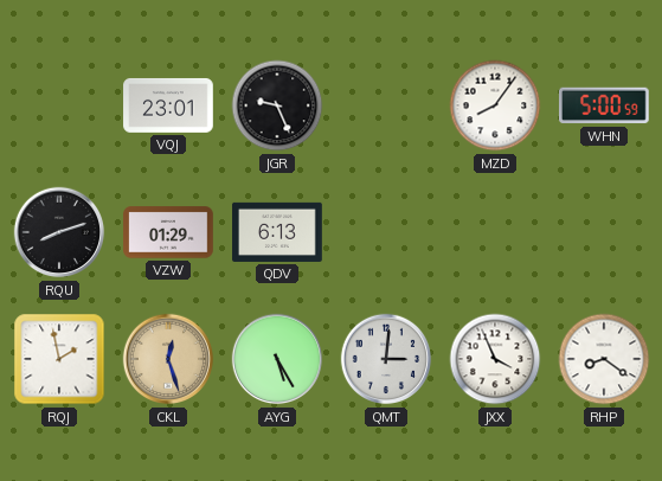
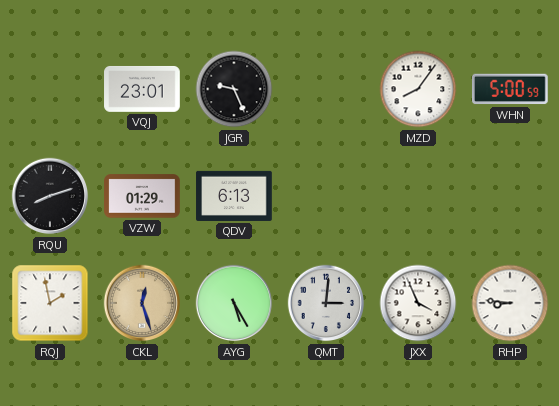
RHP: 8:21 -> 8:46
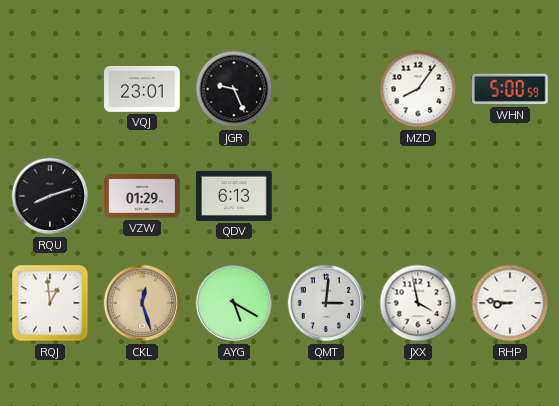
RQJ: 1:58 -> 12:59
AYG: 5:25 -> 5:20
JXX: 3:56 -> 3:58
